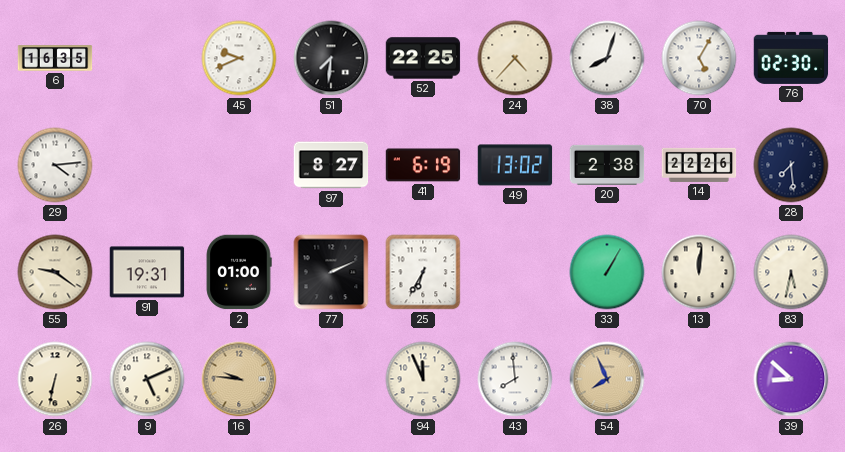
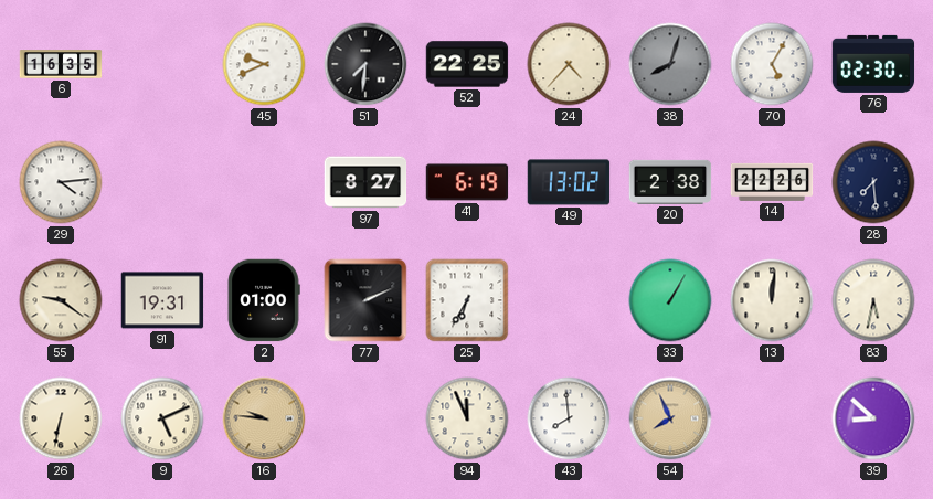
38 dial: white -> grey
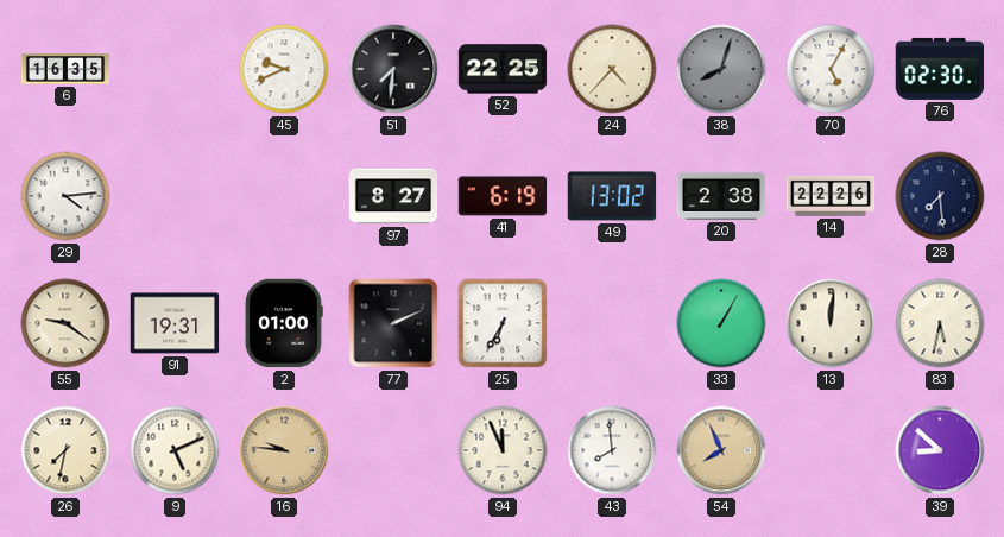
26: 6:32 -> 7:32
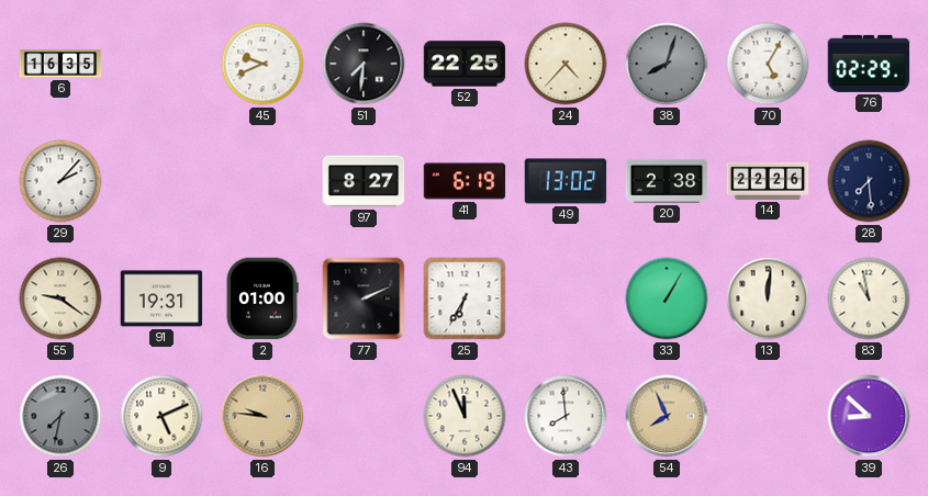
76: 02:30 -> 02:29
29: 4:14 -> 2:07
83: 5:32 -> 10:58
26 dial: cream -> grey
